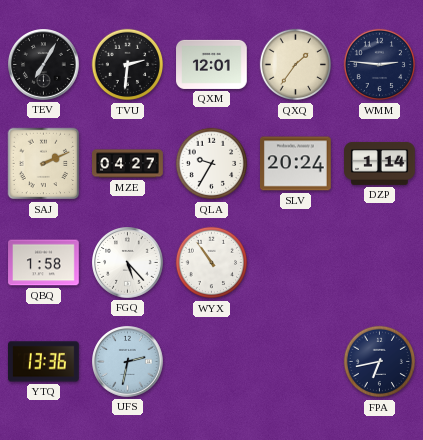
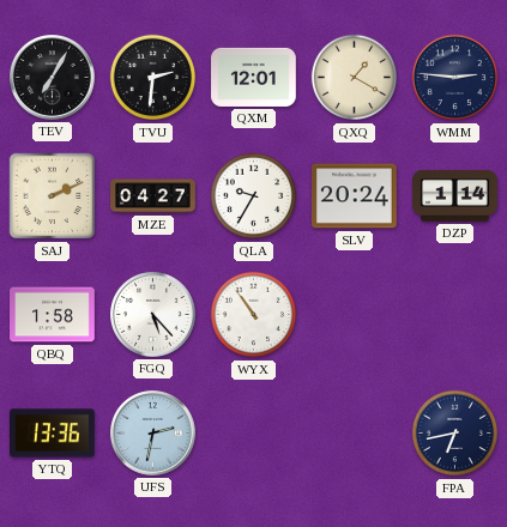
QXQ: 1:36 -> 1:20
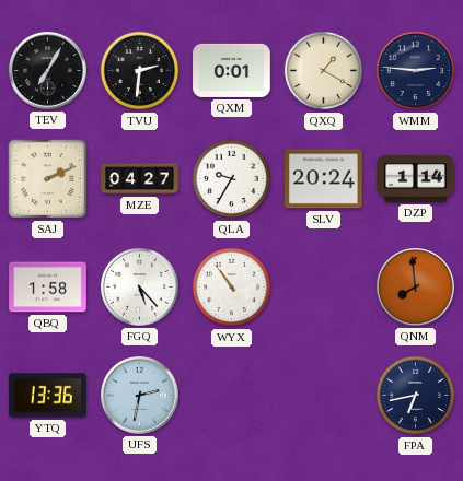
QXM: 12:01 -> 0:01
QNM: none -> 7:59
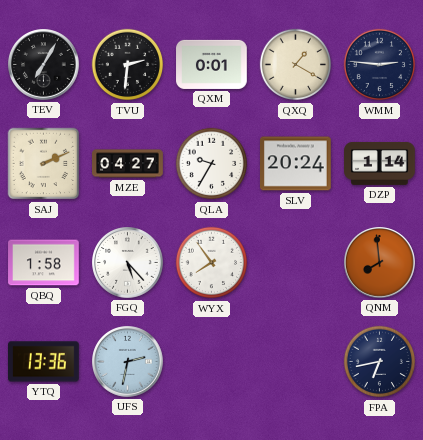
WYX: 10:54 -> 7:54
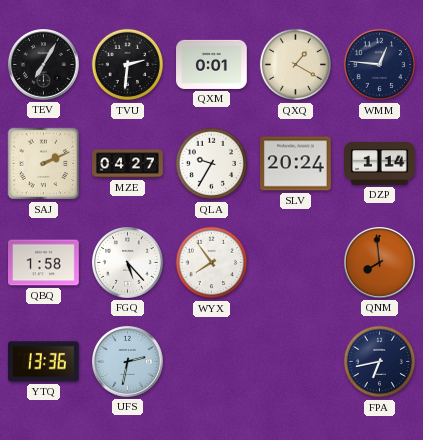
WMM: 2:46 -> 12:46
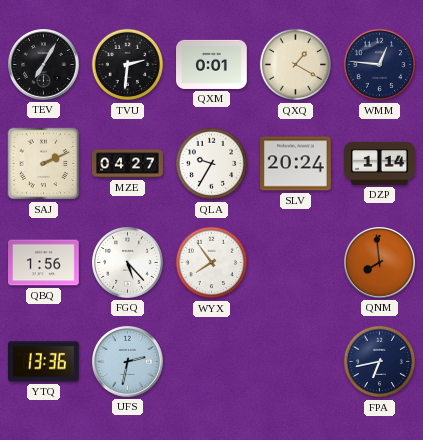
QBQ: 1:58 -> 1:56
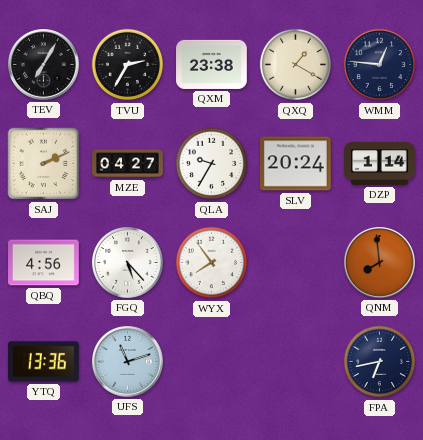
TVU: 2:31 -> 2:35
QXM: 0:01 -> 23:38
QBQ: 1:56 -> 4:56
UFS: 2:32 -> 11:12
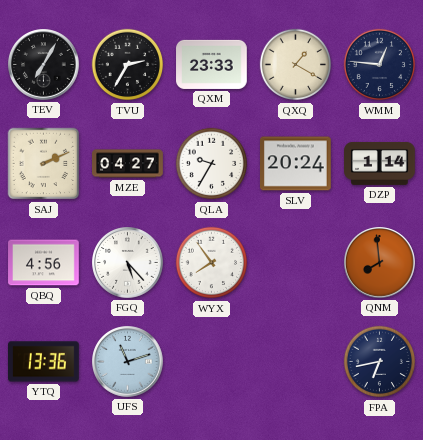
QXM: 23:38 -> 23:33
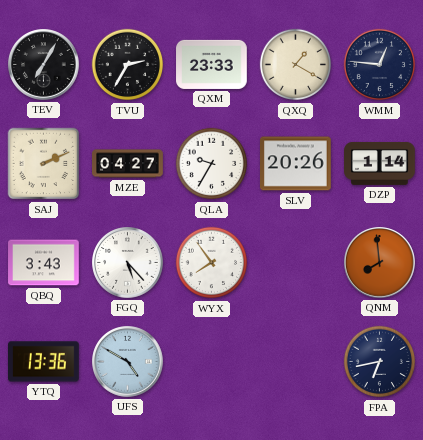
SLV: 20:24 -> 20:26
QBQ: 4:56 -> 3:43
UFS: 11:12 -> 4:50
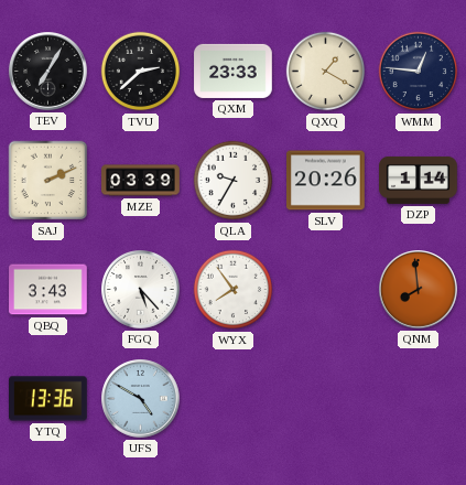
TVU: 2:35 -> 2:38
MZE: 04:27 -> 03:39
FPA: 6:43 -> none
